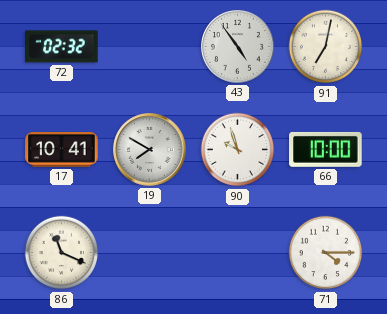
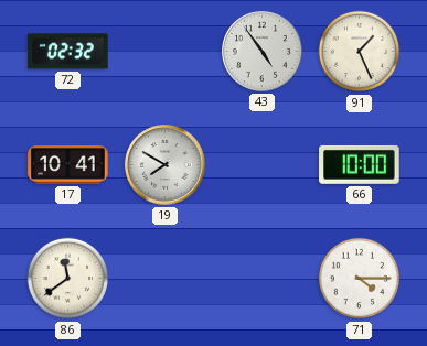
91: 7:02 -> 1:26
90: 9:57 -> none
86: 11:19 -> 11:39
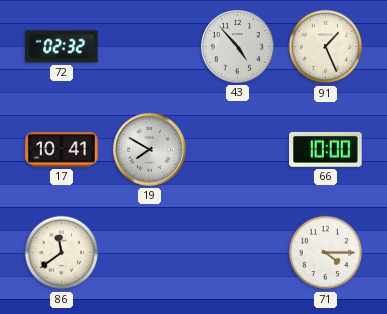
43: 4:54 -> 4:53
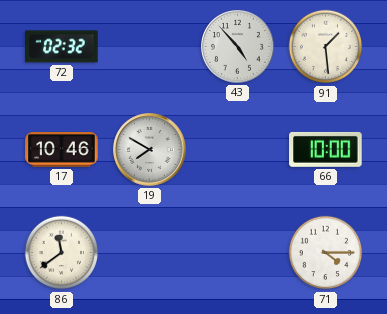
91: 1:26 -> 1:29
17: 10:41 -> 10:46
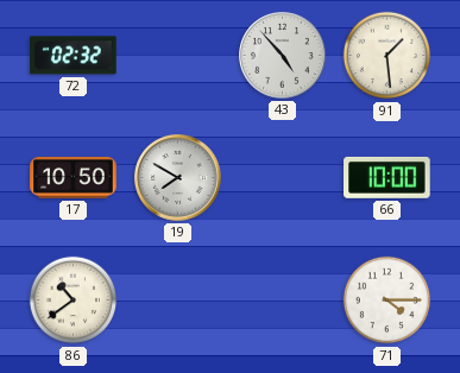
17: 10:46 -> 10:50
86: 11:39 -> 10:39
